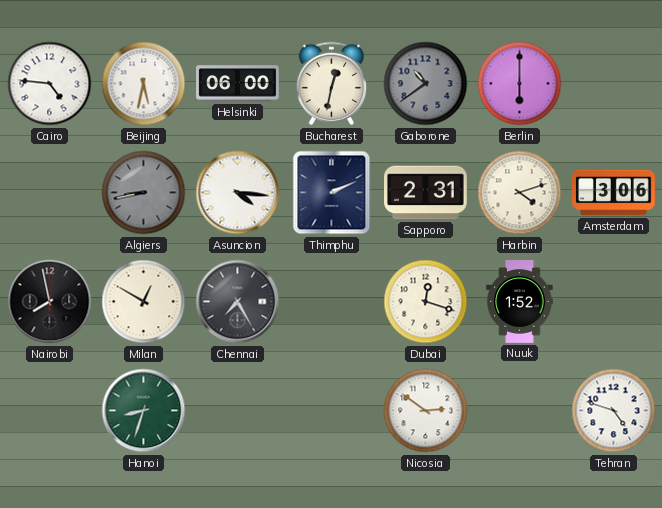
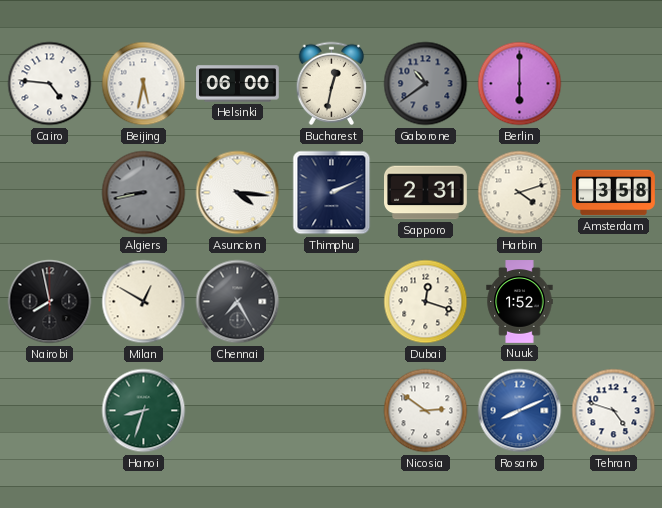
Amsterdam: 3:06 -> 3:58
Rosario: none -> 8:11
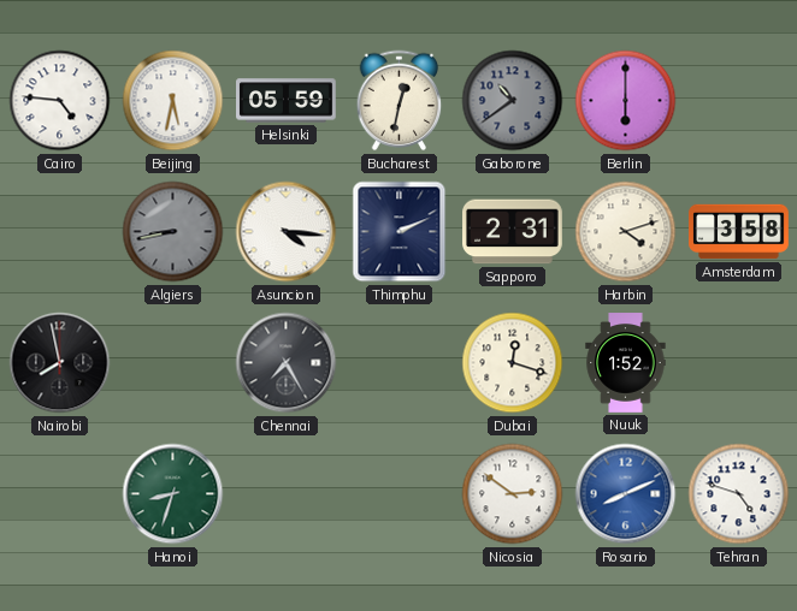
Helsinki: 06:00 -> 05:59
Milan: 12:50 -> none
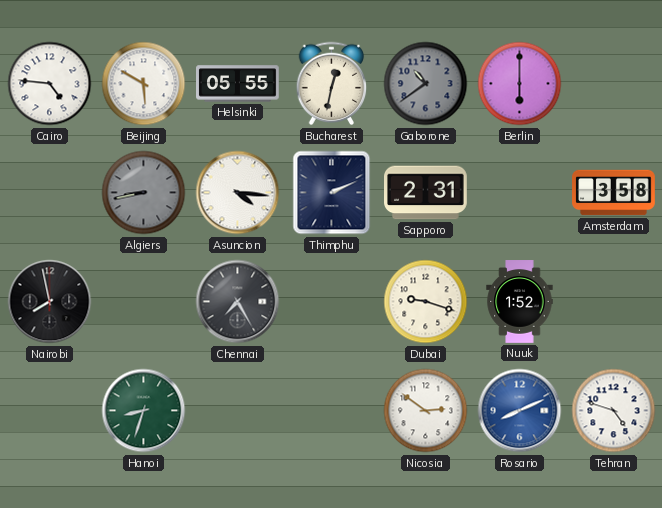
Beijing: 5:32 -> 5:50
Helsinki: 05:59 -> 05:55
Harbin: 4:12 -> none
Dubai: 12:18 -> 9:18
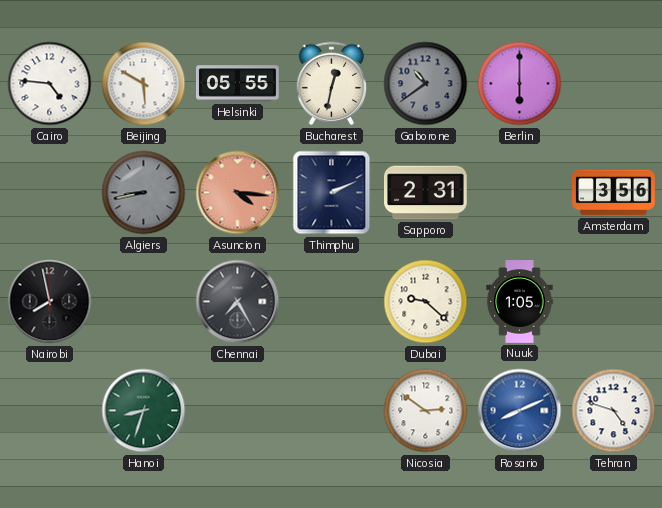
Asuncion dial: white -> salmon
Amsterdam: 3:58 -> 3:56
Dubai: 9:18 -> 9:22
Nuuk: 1:52 -> 1:05
